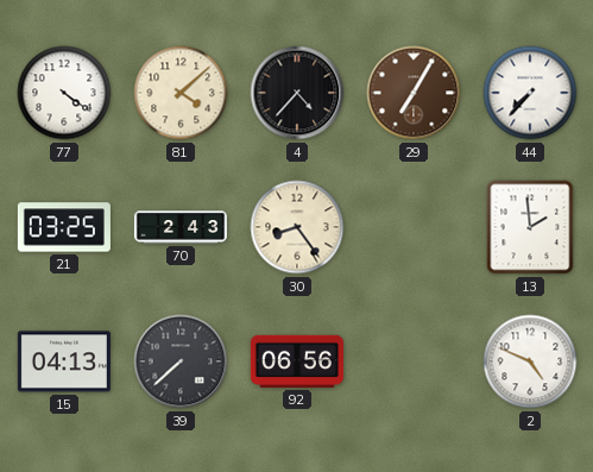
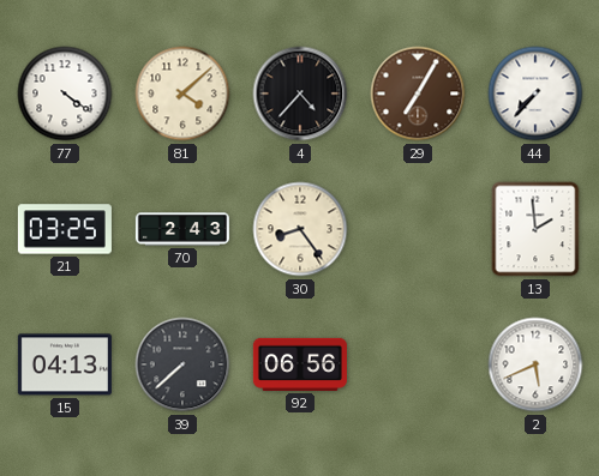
2: 4:49 -> 5:41
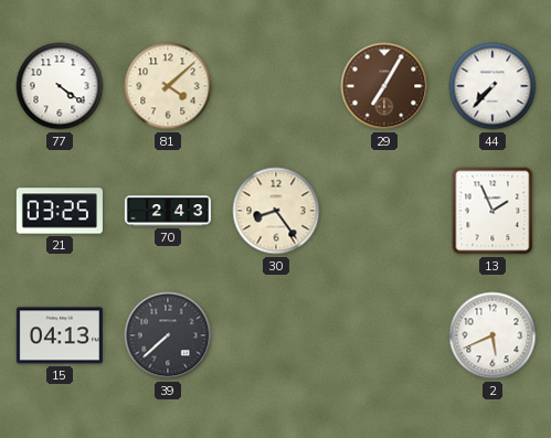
4: 4:37 -> none
13: 1:59 -> 1:56
92: 06:56 -> none
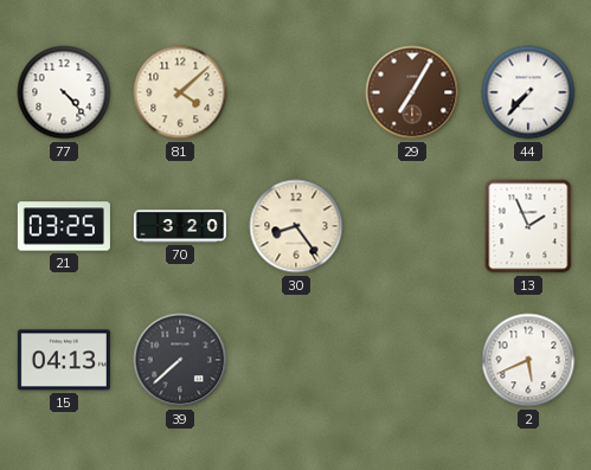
77: 4:21 -> 4:23
70: 2:43 -> 3:20
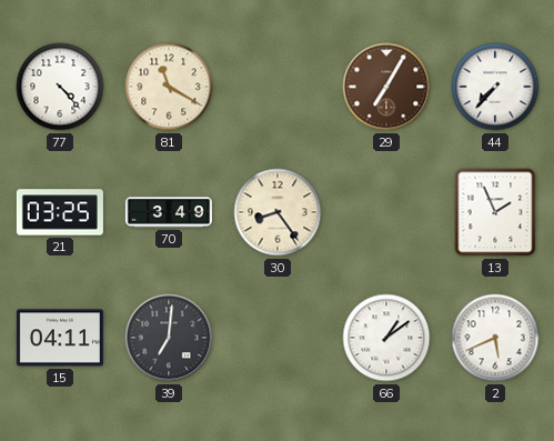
81: 4:08 -> 11:20
70: 3:20 -> 3:49
15: 04:13 -> 04:11
39: 7:38 -> 7:01
66: none -> 1:09
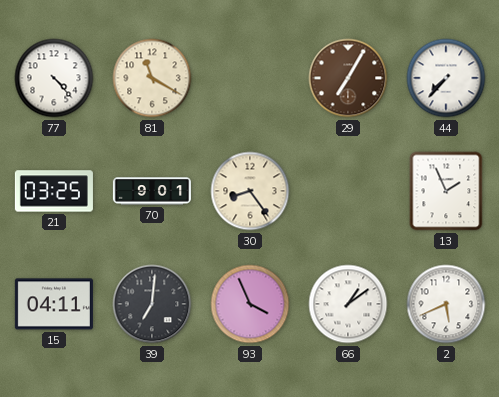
70: 3:49 -> 9:01
93: none -> 3:56
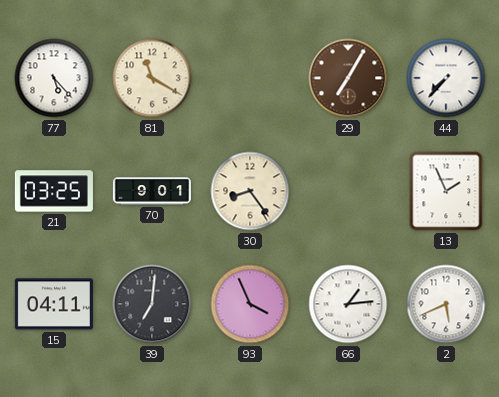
77: 4:23 -> 5:23
66: 1:09 -> 1:14
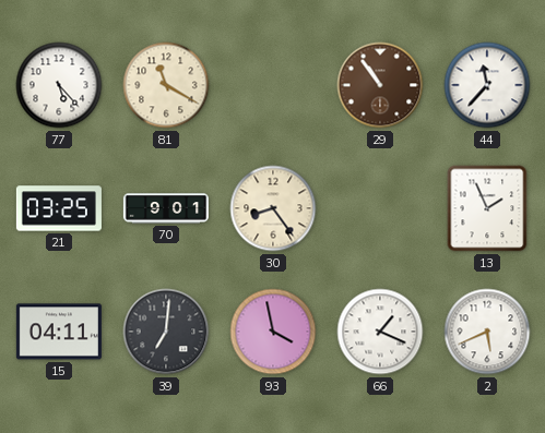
29: 7:05 -> 10:54
44: 7:37 -> 11:37
93: 3:56 -> 3:58
66: 1:14 -> 1:19
